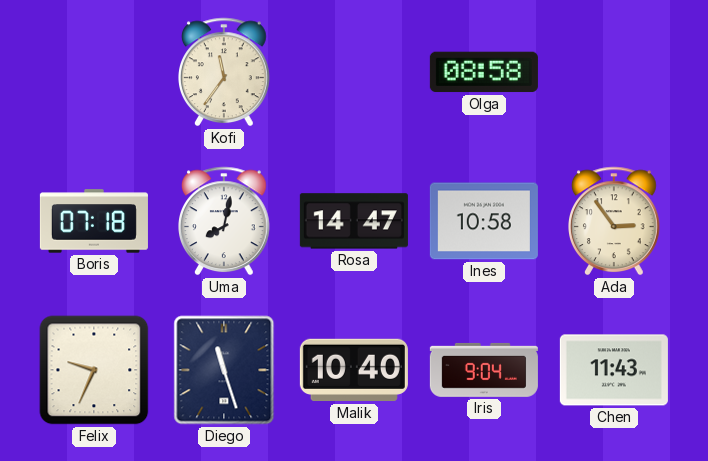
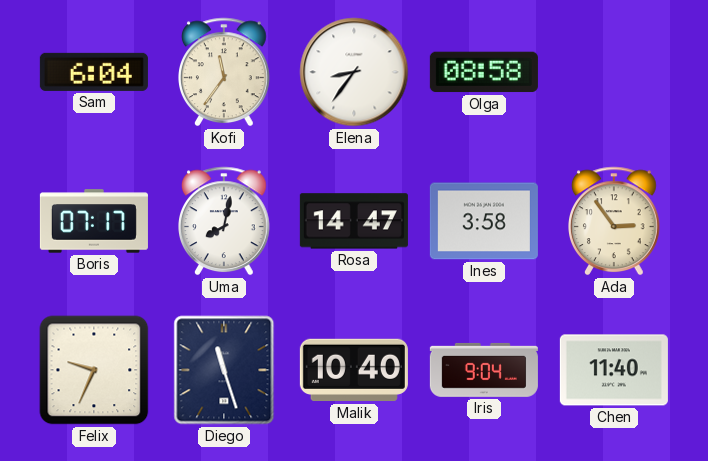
Sam: none -> 6:04
Elena: none -> 8:36
Boris: 07:18 -> 07:17
Ines: 10:58 -> 3:58
Chen: 11:43 -> 11:40
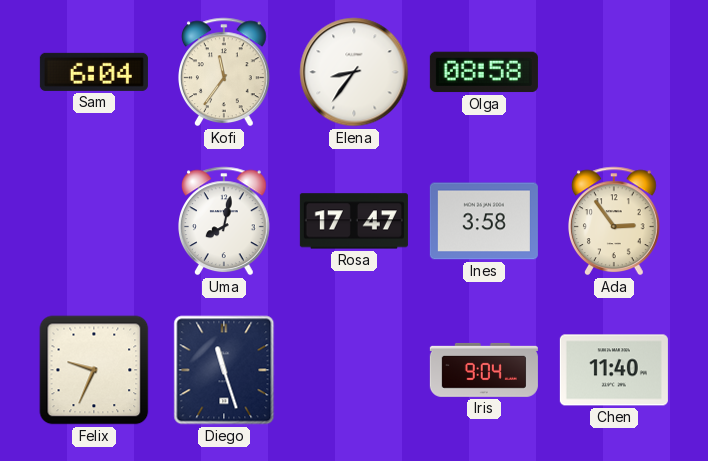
Boris: 07:17 -> none
Rosa: 14:47 -> 17:47
Malik: 10:40 -> none
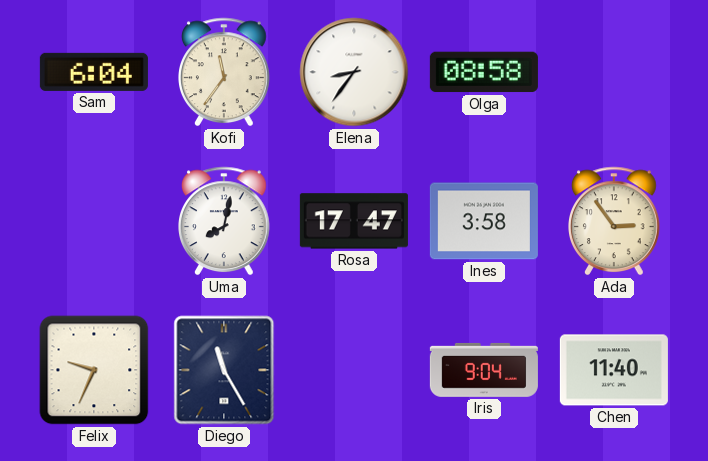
Diego: 11:27 -> 11:25
